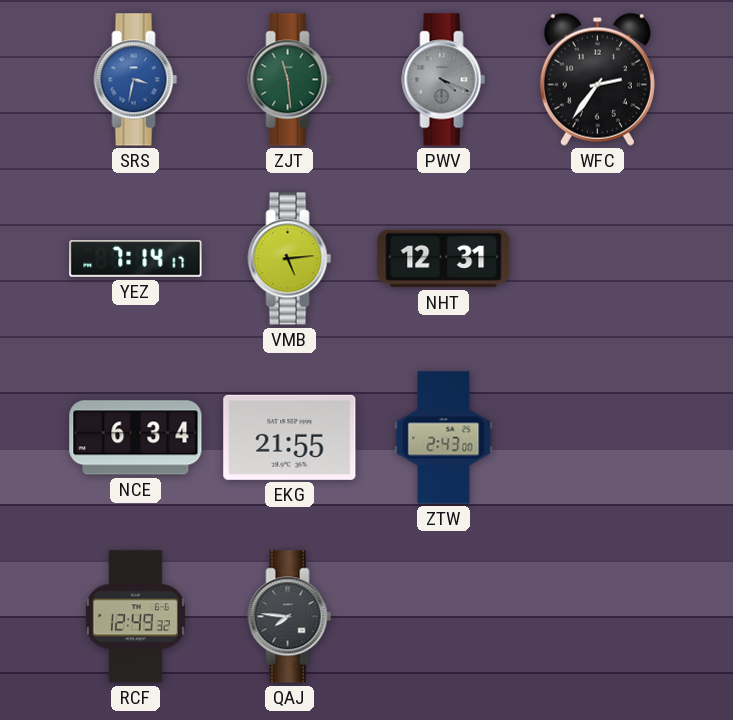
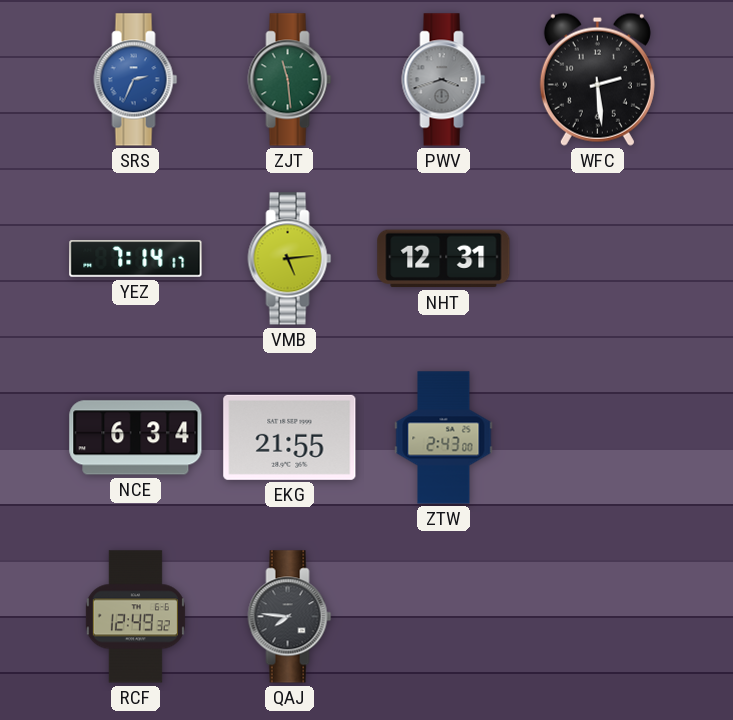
SRS: 3:32 -> 2:34
PWV: 4:19 -> 3:42
WFC: 2:36 -> 2:29
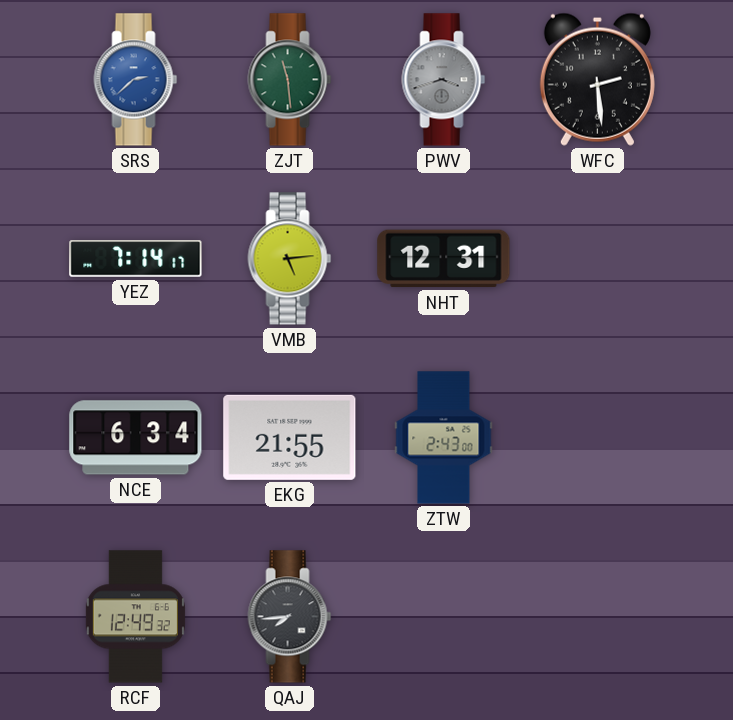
SRS: 2:34 -> 2:38
QAJ: 7:46 -> 7:44
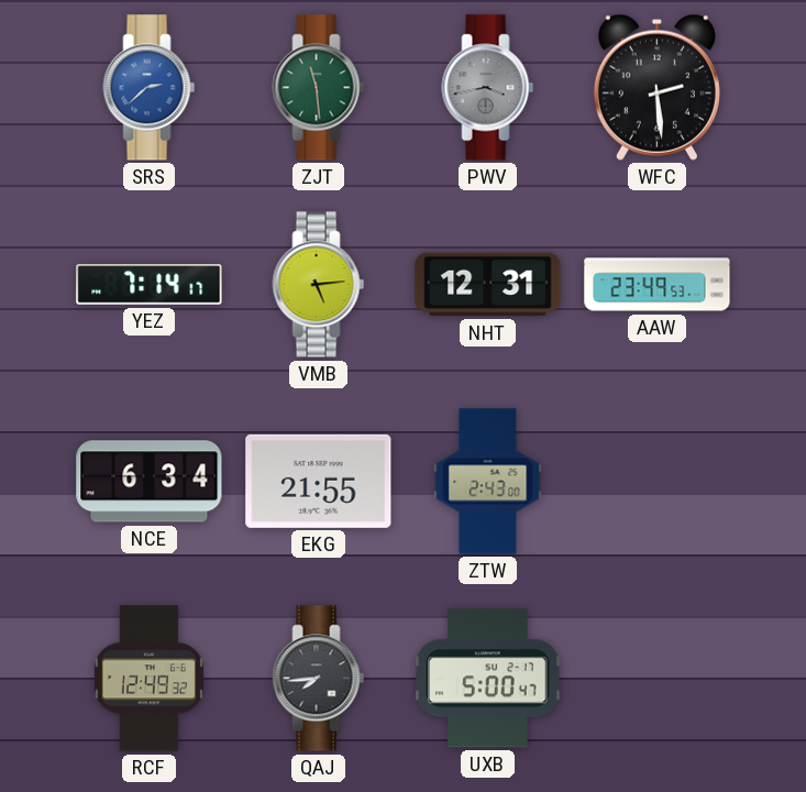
PWV: 3:42 -> 3:43
AAW: none -> 23:49
UXB: none -> 5:00
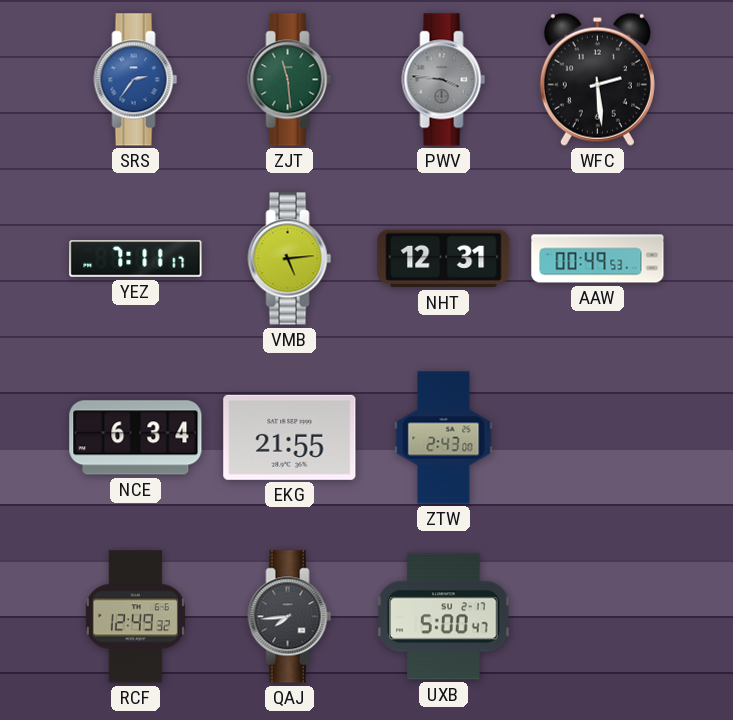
SRS: 2:38 -> 2:36
PWV: 3:43 -> 3:46
YEZ: 7:14 -> 7:11
AAW: 23:49 -> 00:49
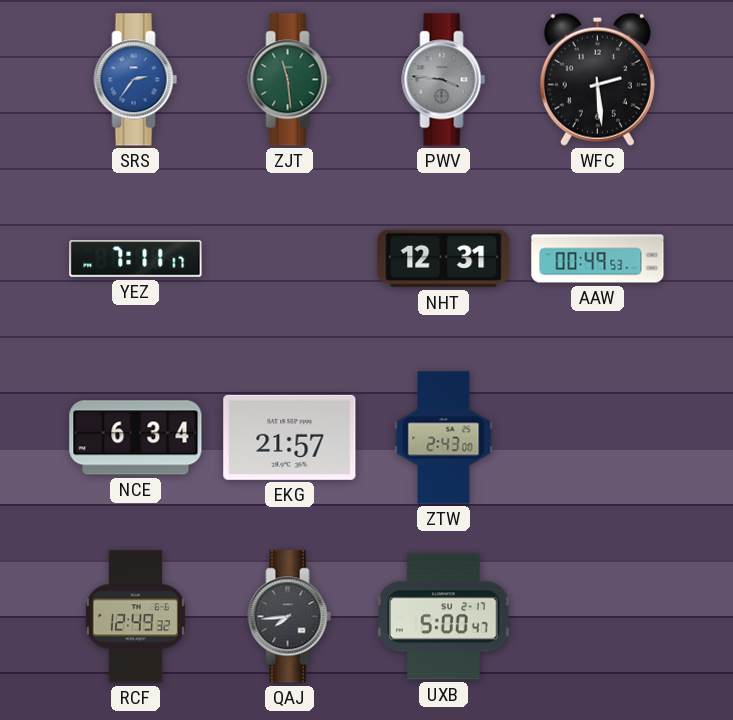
VMB: 5:14 -> none
EKG: 21:55 -> 21:57
